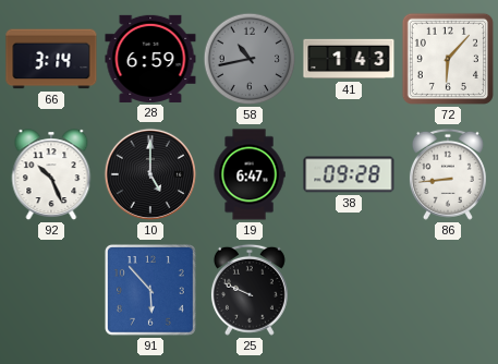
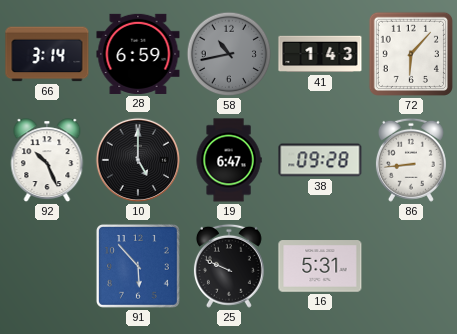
16: none -> 5:31
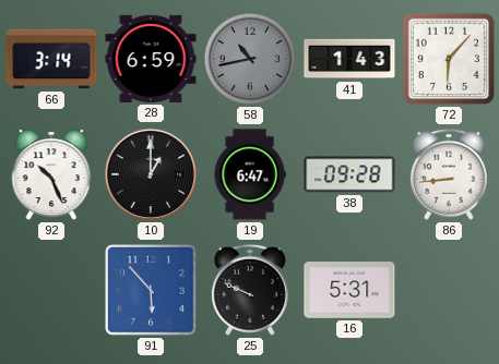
10: 5:00 -> 1:00
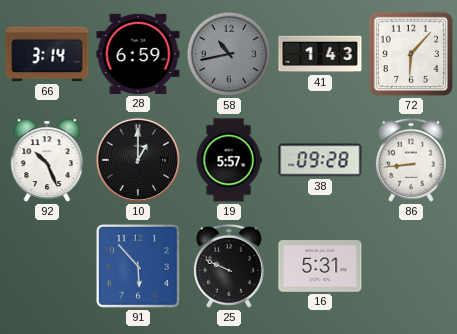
19: 6:47 -> 5:57
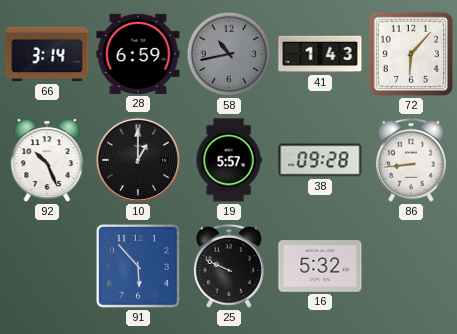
16: 5:31 -> 5:32
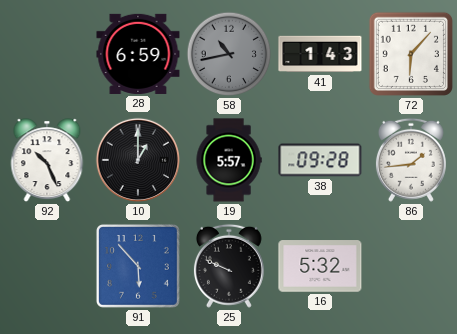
66: 3:14 -> none
86: 8:44 -> 1:44
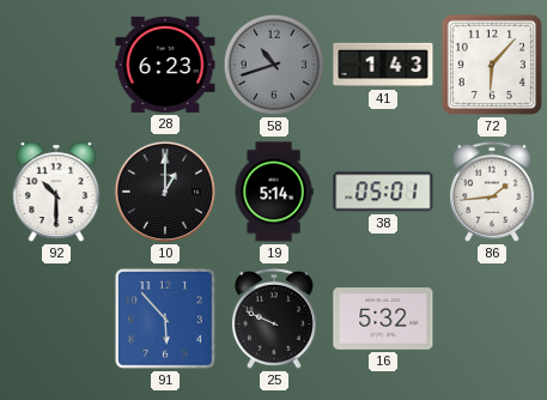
28: 6:59 -> 6:23
58: 10:43 -> 10:42
92: 10:26 -> 10:30
19: 5:57 -> 5:14
38: 09:28 -> 05:01
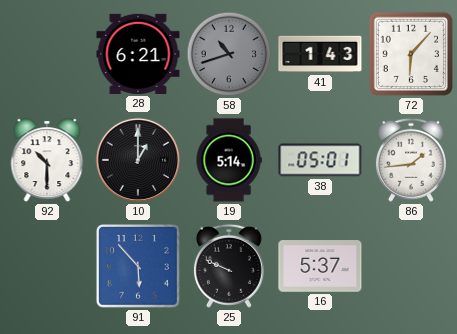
28: 6:23 -> 6:21
16: 5:32 -> 5:37
